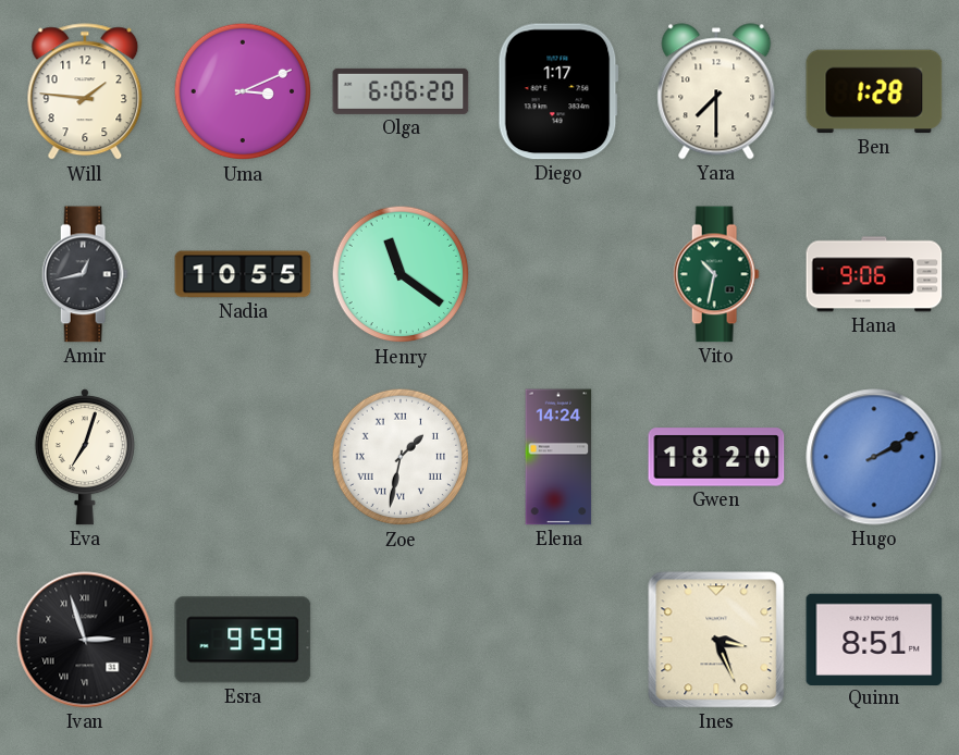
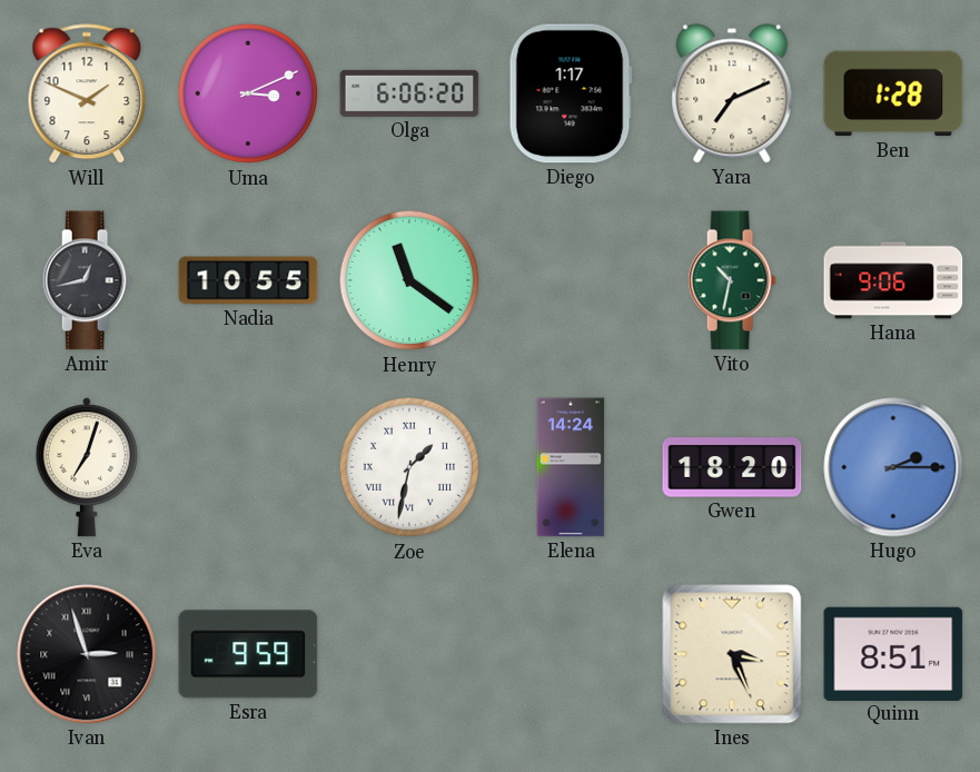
Will: 1:46 -> 1:49
Yara: 7:30 -> 7:11
Hugo: 2:10 -> 2:15
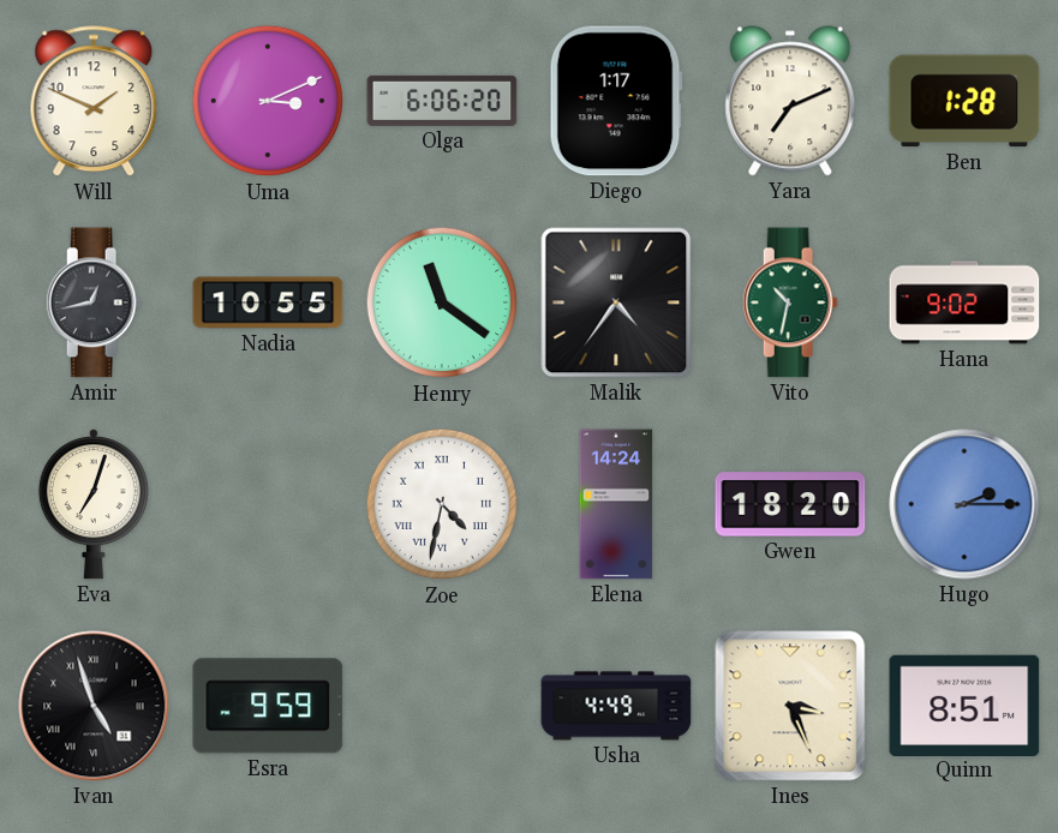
Malik: none -> 4:36
Hana: 9:06 -> 9:02
Zoe: 1:32 -> 4:32
Ivan: 2:57 -> 4:57
Usha: none -> 4:49
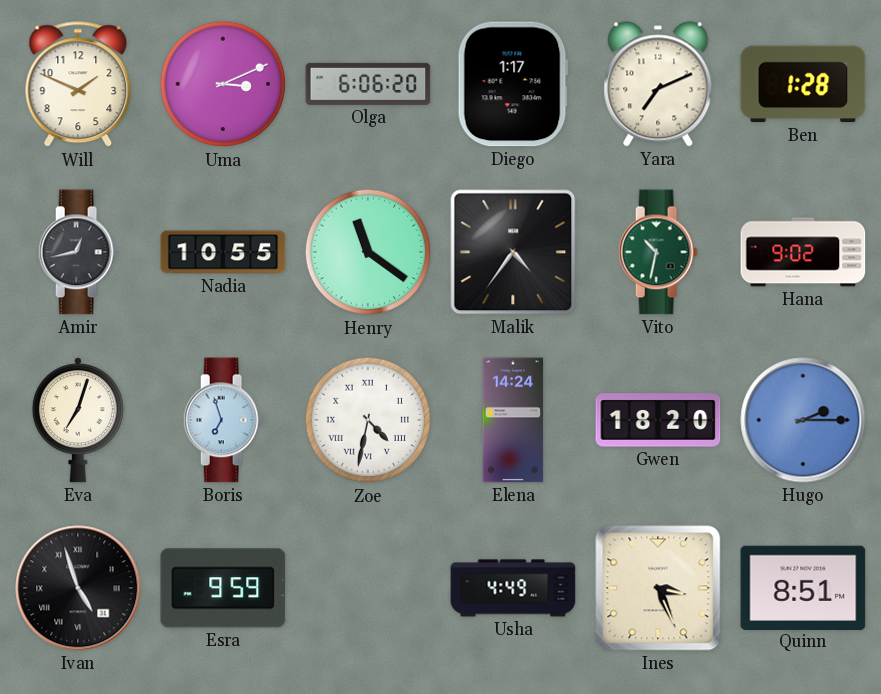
Boris: none -> 6:57
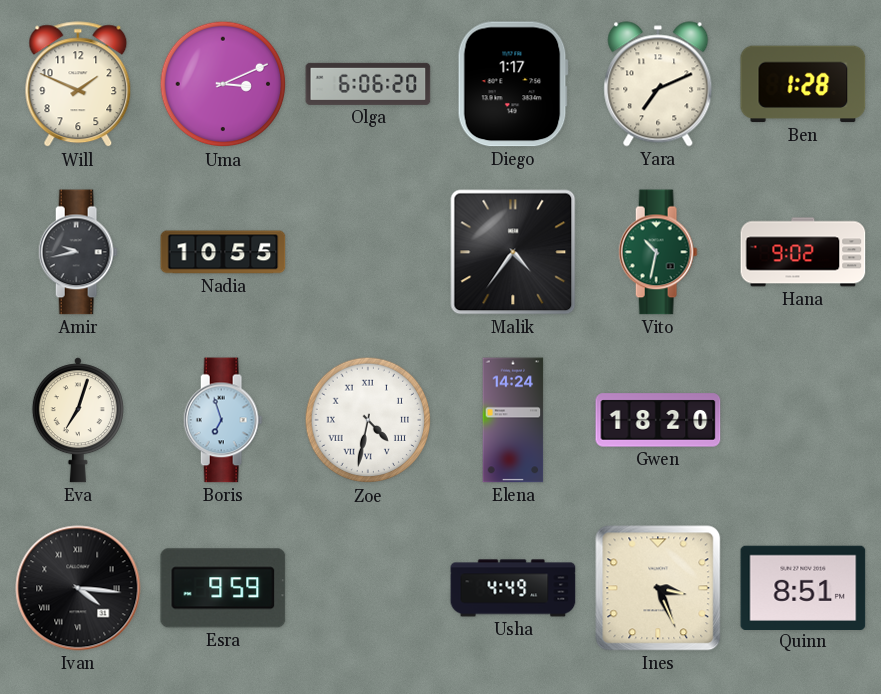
Amir: 12:43 -> 9:43
Henry: 11:21 -> none
Hugo: 2:15 -> none
Ivan: 4:57 -> 4:16
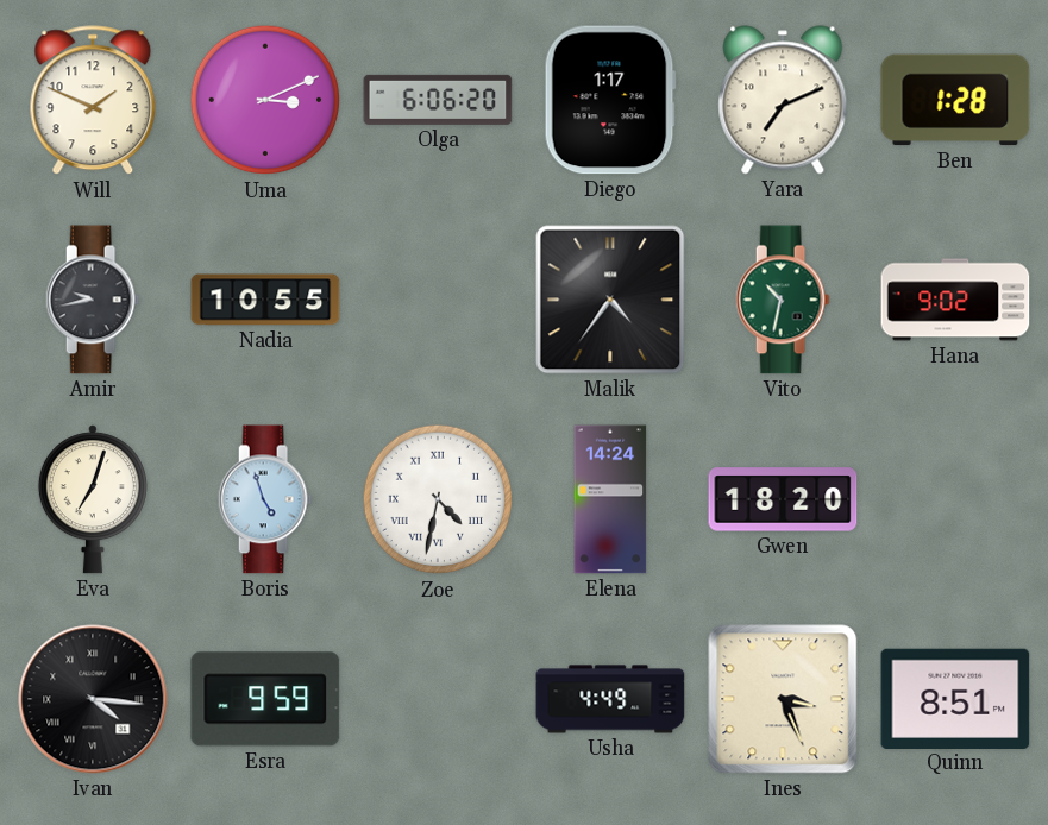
Boris: 6:57 -> 4:57
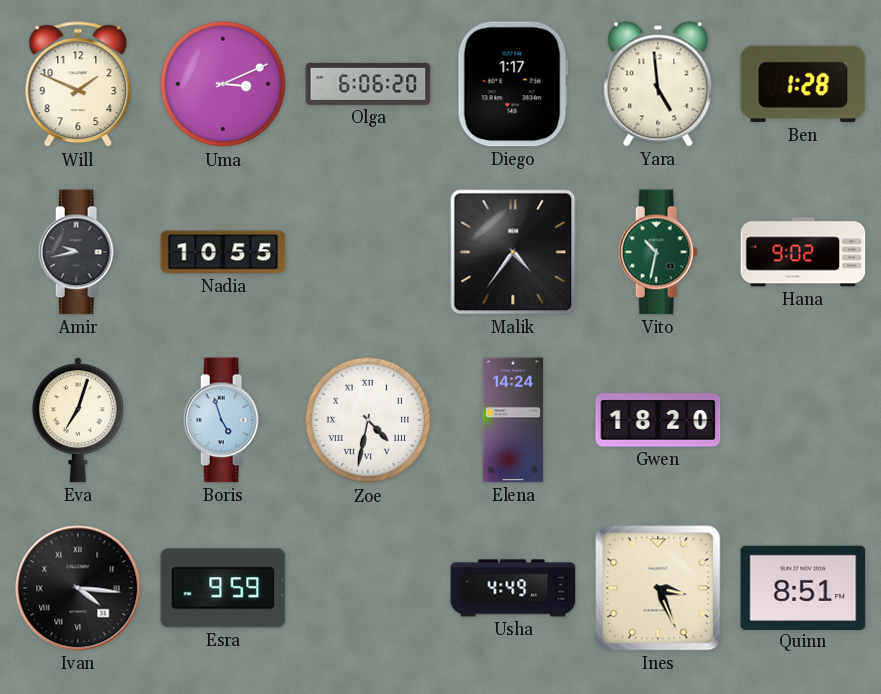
Yara: 7:11 -> 4:59
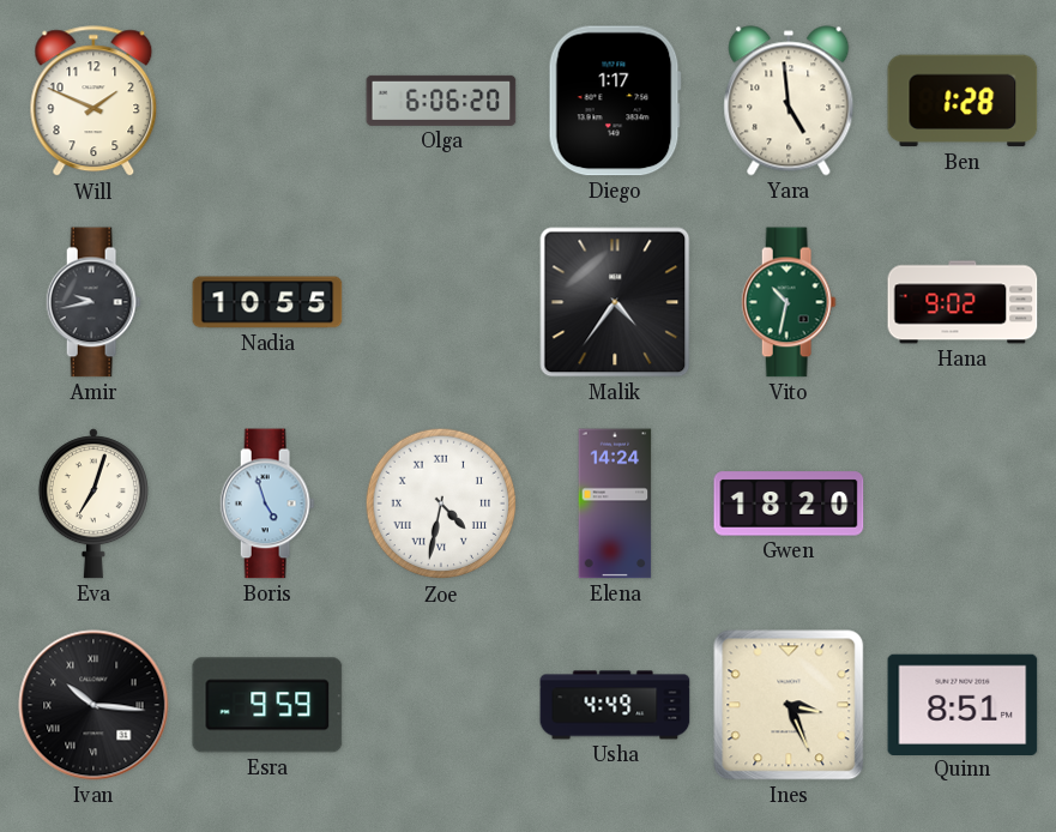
Uma: 3:11 -> none
Ivan: 4:16 -> 10:16
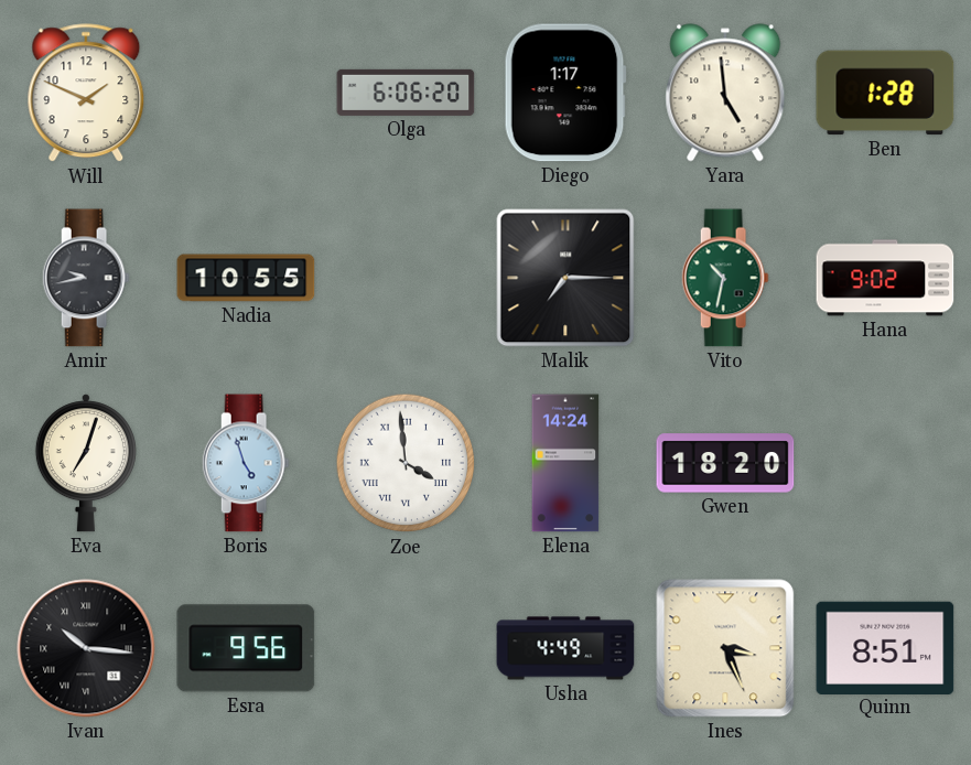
Malik: 4:36 -> 7:15
Zoe: 4:32 -> 3:59
Esra: 9:59 -> 9:56
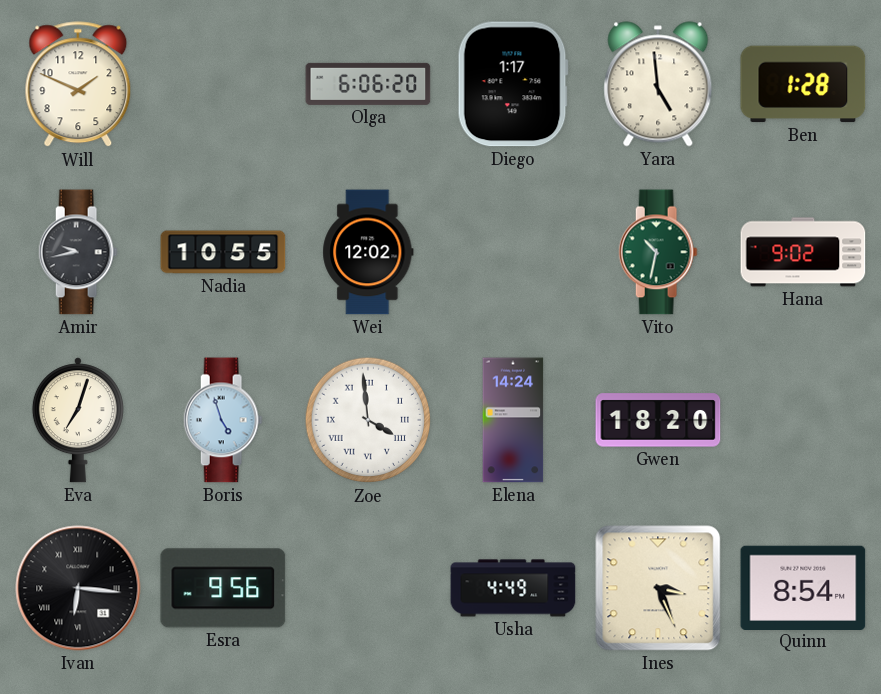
Wei: none -> 12:02
Malik: 7:15 -> none
Ivan: 10:16 -> 6:16
Quinn: 8:51 -> 8:54
